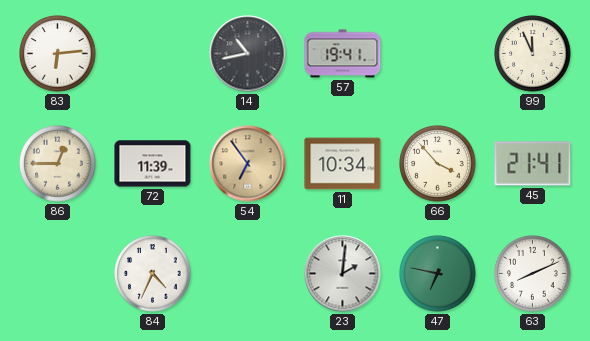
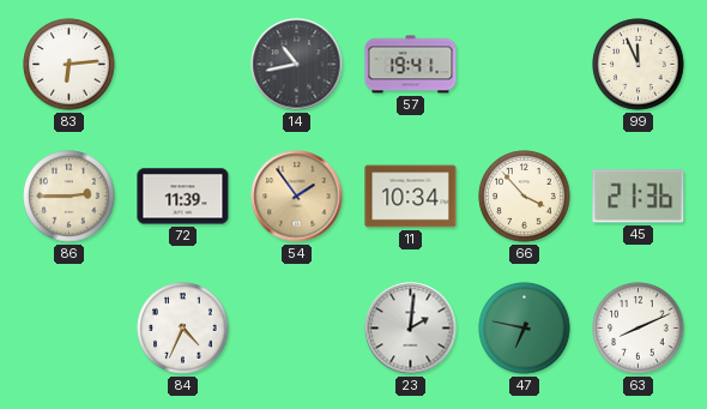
86: 12:45 -> 2:45
54: 6:54 -> 1:54
45: 21:41 -> 21:36
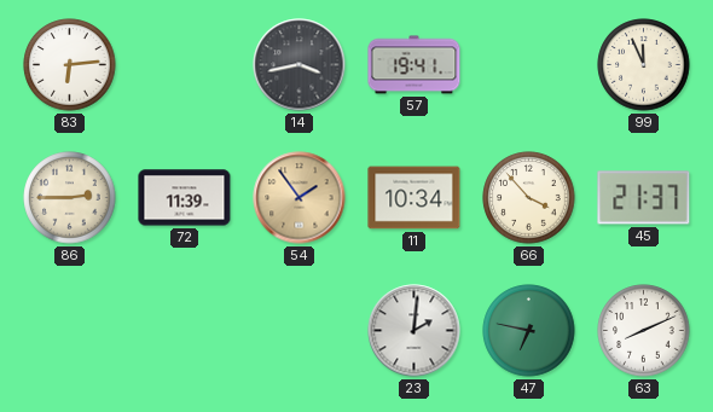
14: 10:43 -> 3:43
45: 21:36 -> 21:37
84: 4:34 -> none
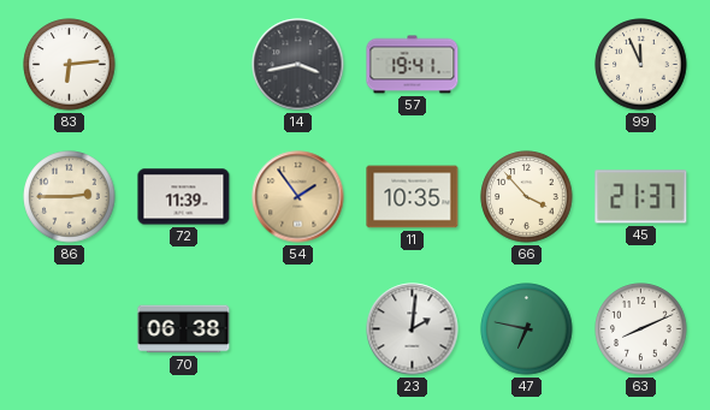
11: 10:34 -> 10:35
70: none -> 06:38
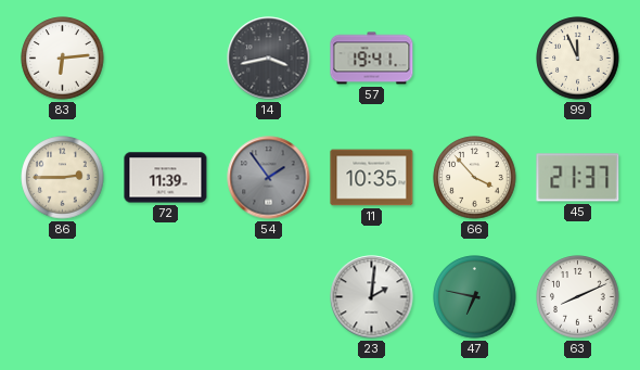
54 dial: champagne -> grey
70: 06:38 -> none
